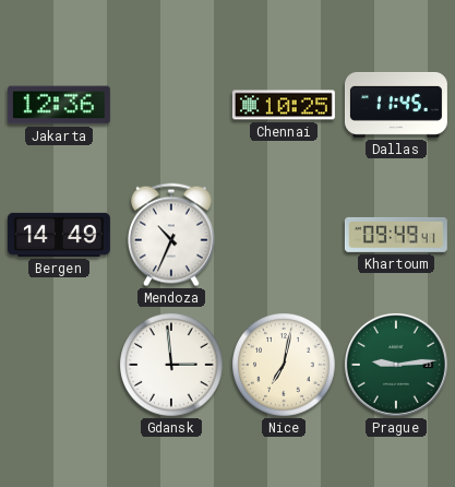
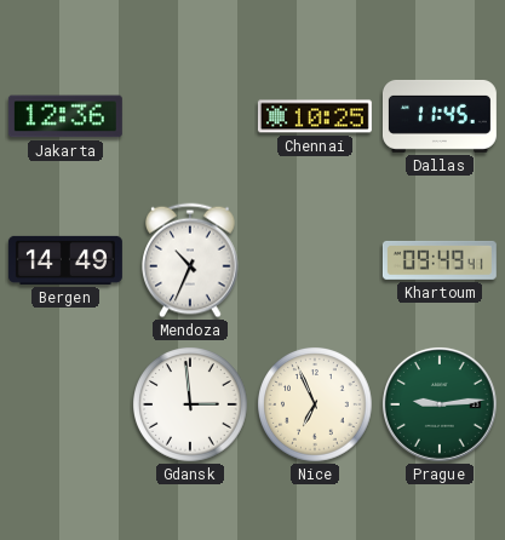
Nice: 7:02 -> 6:56
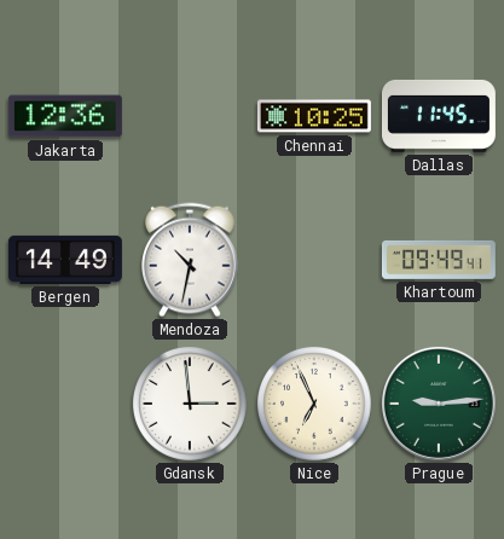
Mendoza: 10:34 -> 10:32
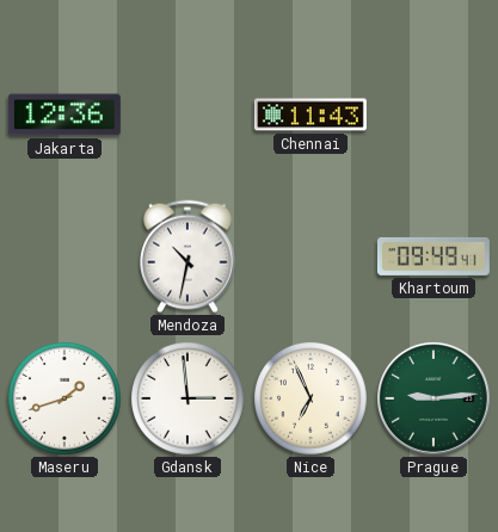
Chennai: 10:25 -> 11:43
Dallas: 11:45 -> none
Bergen: 14:49 -> none
Maseru: none -> 1:42
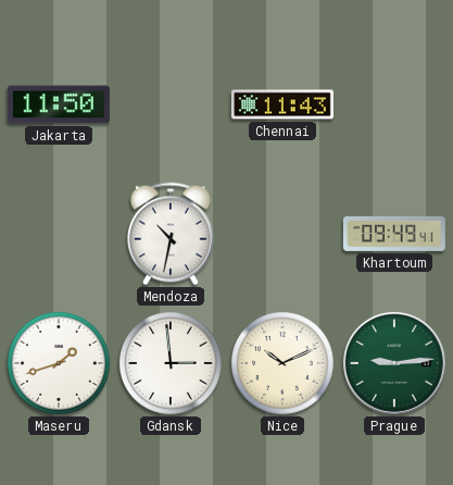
Jakarta: 12:36 -> 11:50
Nice: 6:56 -> 10:11
